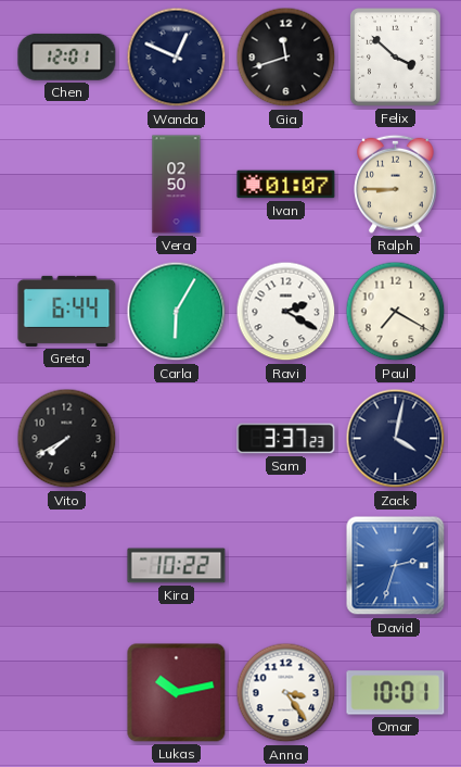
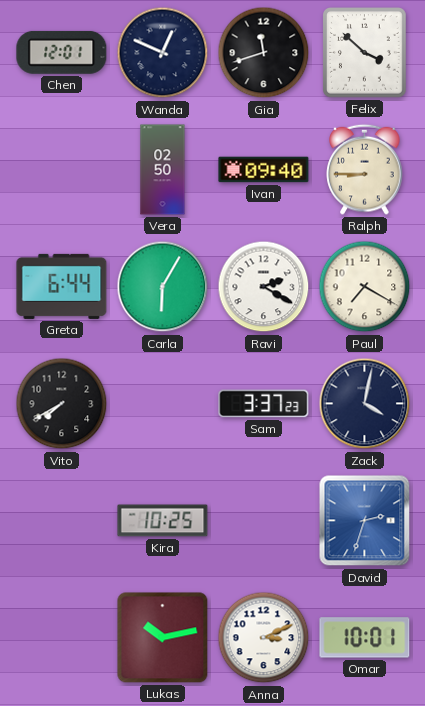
Ivan: 01:07 -> 09:40
Kira: 10:22 -> 10:25
Anna: 3:24 -> 3:11
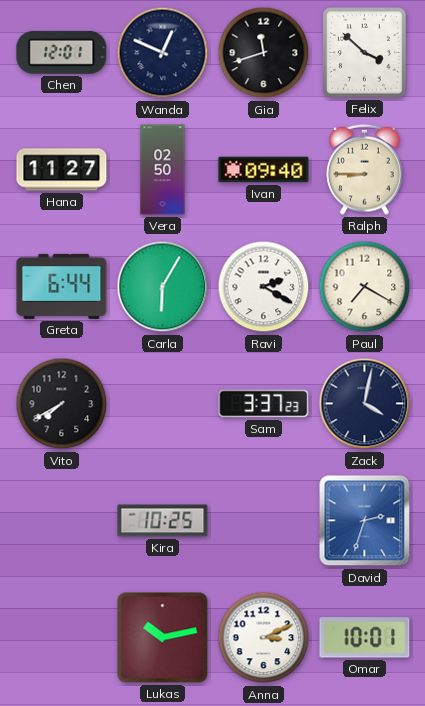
Hana: none -> 11:27
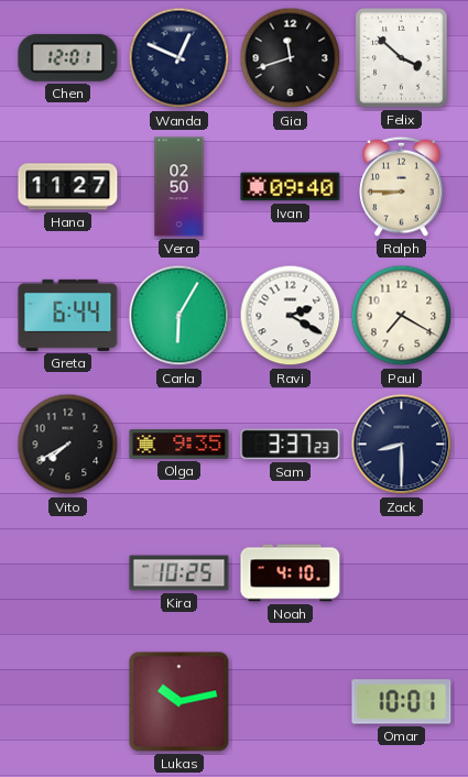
Olga: none -> 9:35
Zack: 4:02 -> 8:30
Noah: none -> 4:10
David: 2:33 -> none
Anna: 3:11 -> none
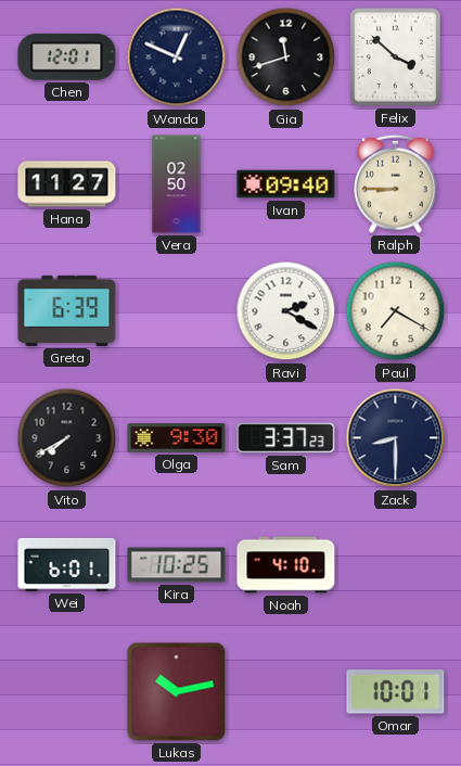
Greta: 6:44 -> 6:39
Carla: 6:05 -> none
Olga: 9:35 -> 9:30
Wei: none -> 6:01
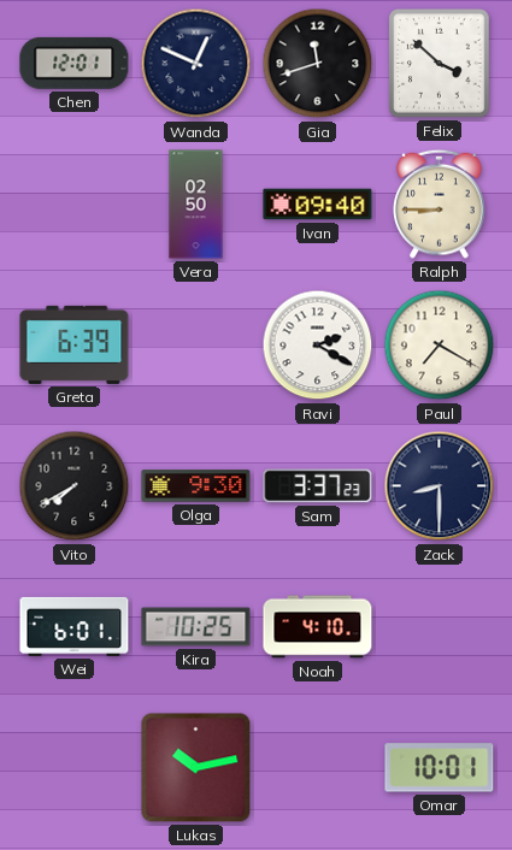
Hana: 11:27 -> none
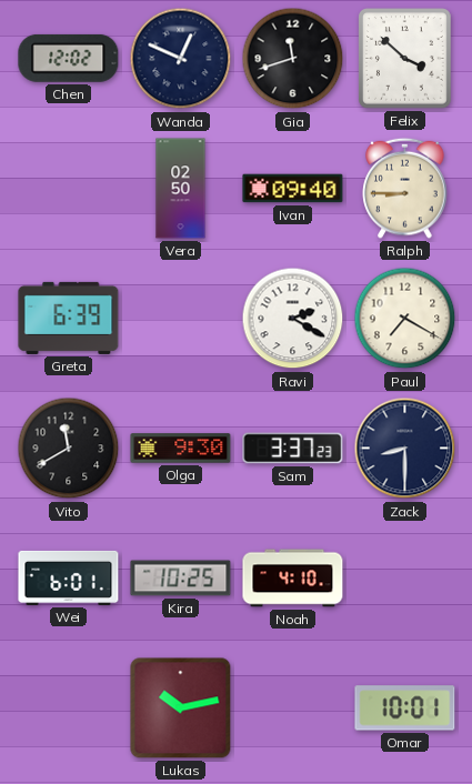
Chen: 12:01 -> 12:02
Vito: 7:40 -> 11:40
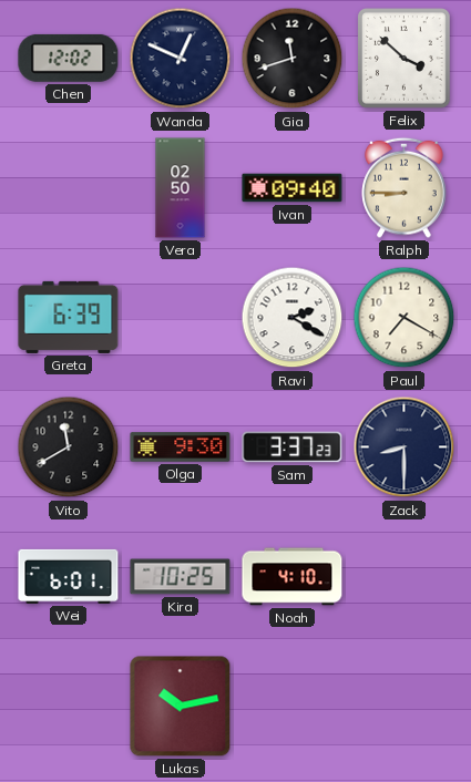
Omar: 10:01 -> none
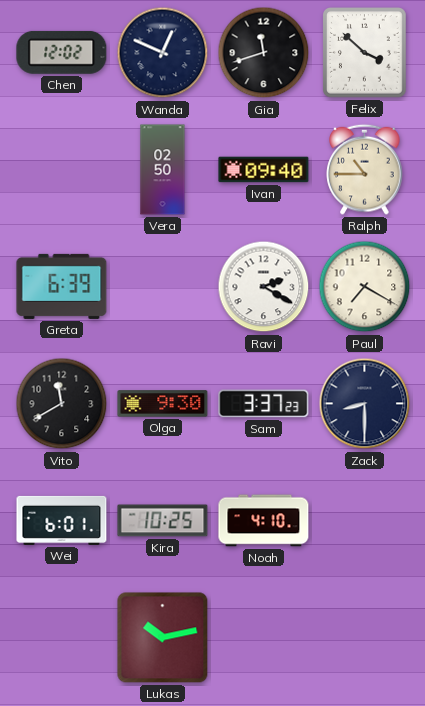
Ralph: 8:45 -> 10:45
